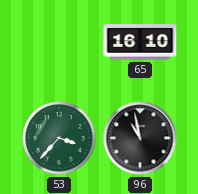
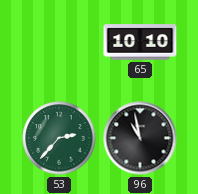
65: 16:10 -> 10:10
53: 3:37 -> 2:37
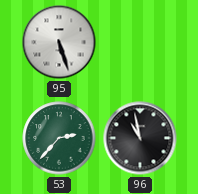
95: none -> 5:27
65: 10:10 -> none
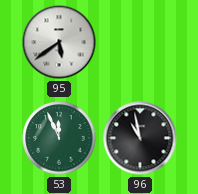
95: 5:27 -> 5:39
53: 2:37 -> 11:56
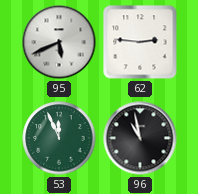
95: 5:39 -> 5:41
62: none -> 2:46
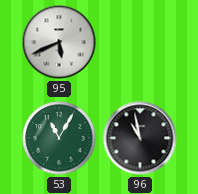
62: 2:46 -> none
53: 11:56 -> 11:05
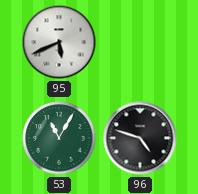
96: 10:58 -> 4:48
